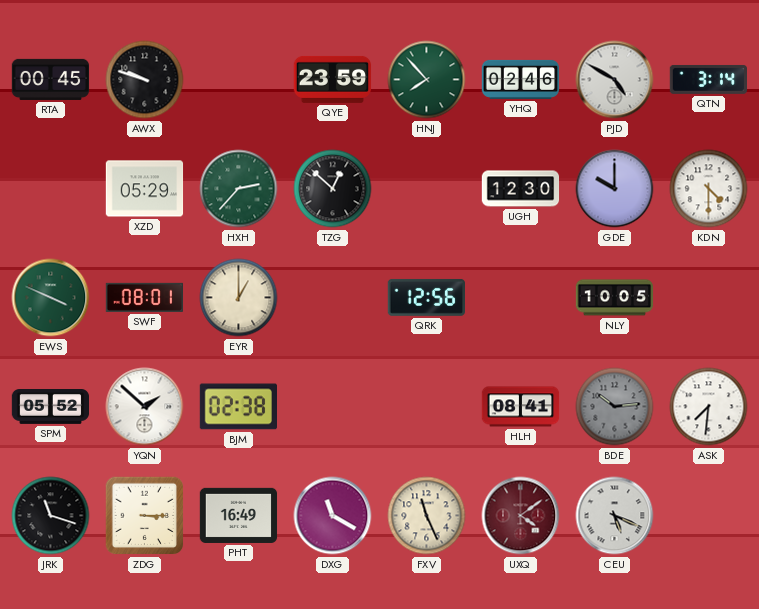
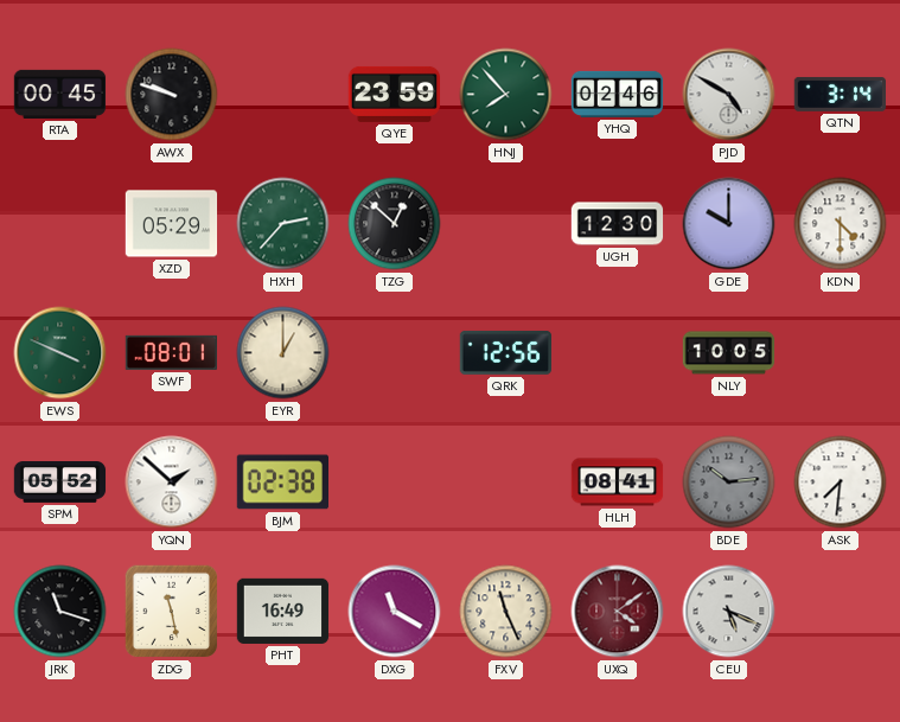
ZDG: 3:15 -> 11:28
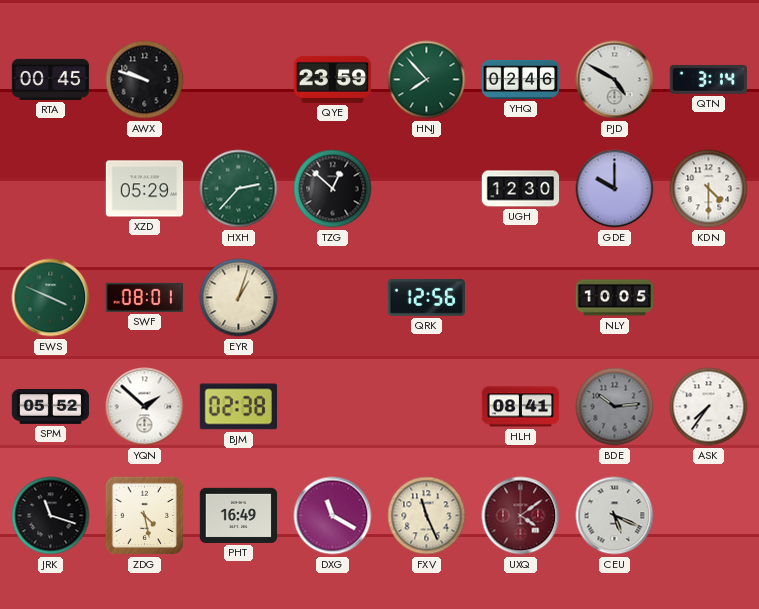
EYR: 1:00 -> 1:03
ASK: 7:31 -> 7:36
ZDG: 11:28 -> 4:28
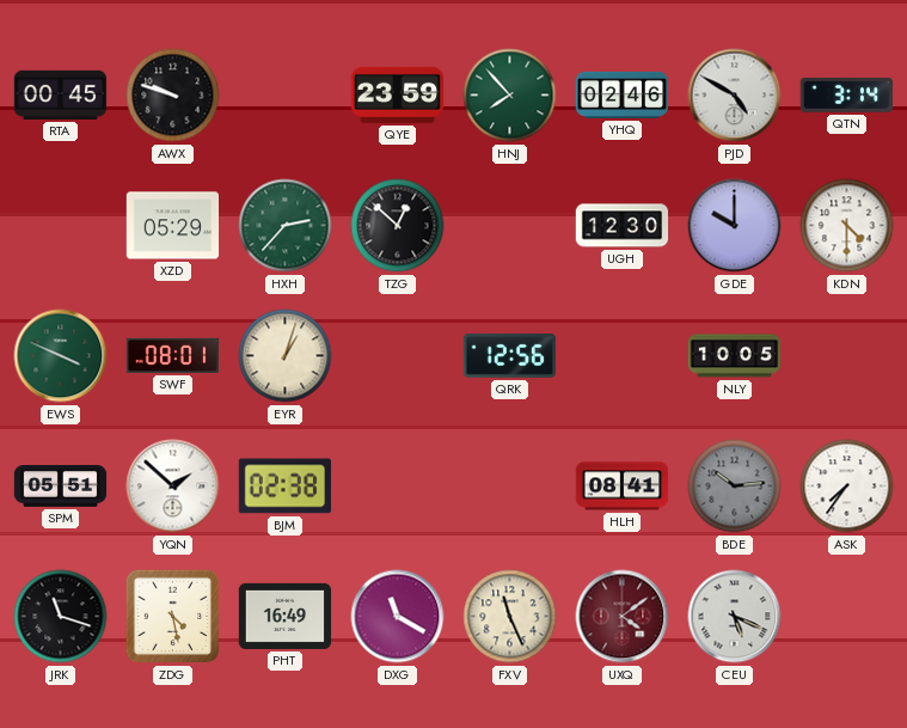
SPM: 05:52 -> 05:51
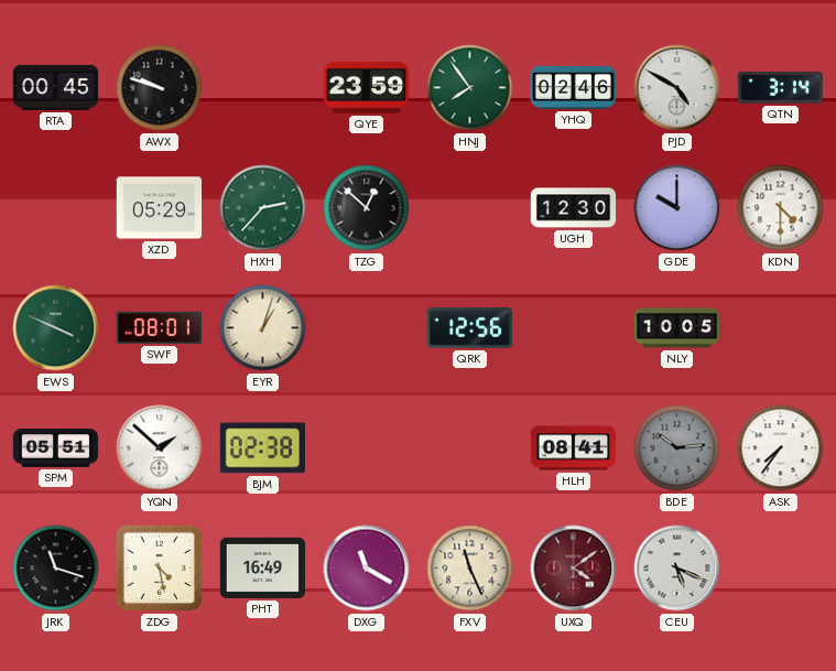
HNJ: 7:53 -> 7:54
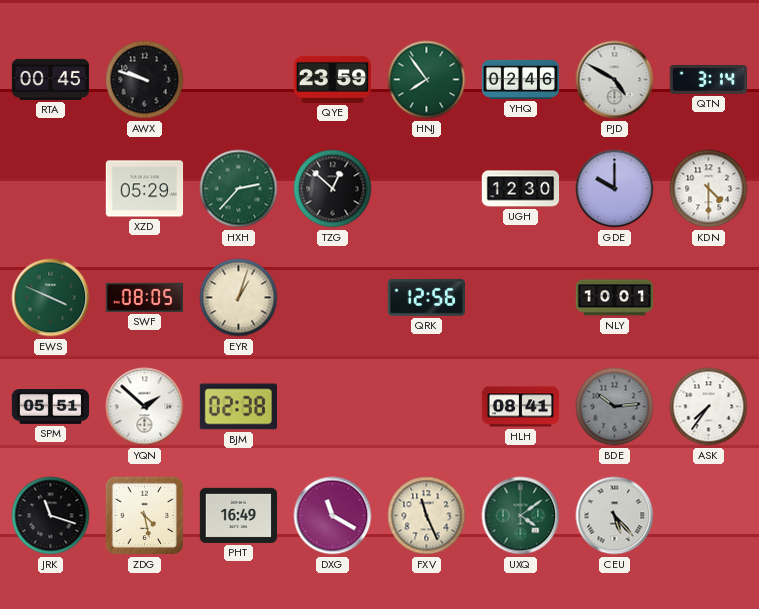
SWF: 08:01 -> 08:05
NLY: 10:05 -> 10:01
UXQ dial: burgundy -> green
CEU: 5:19 -> 5:23
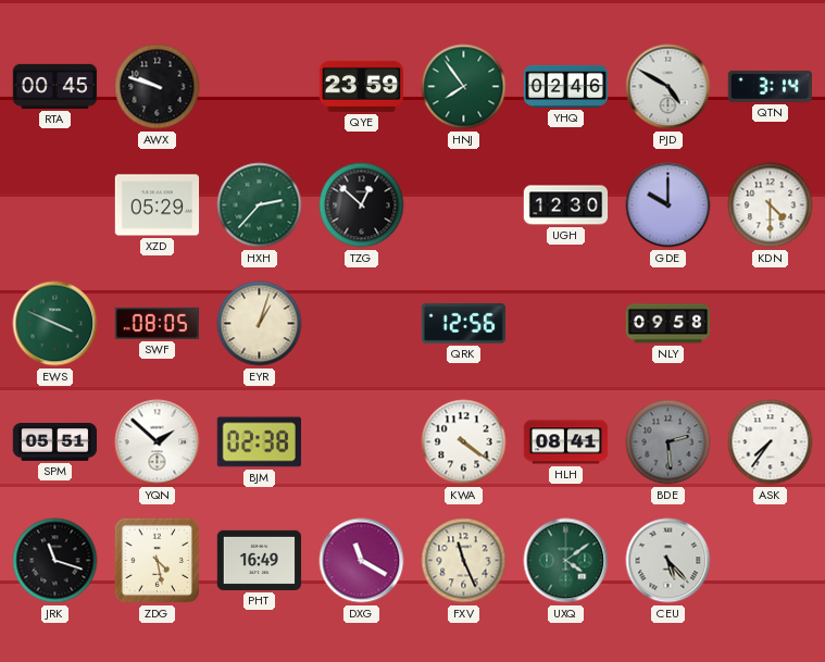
NLY: 10:01 -> 09:58
KWA: none -> 4:21
BDE: 10:14 -> 2:29
